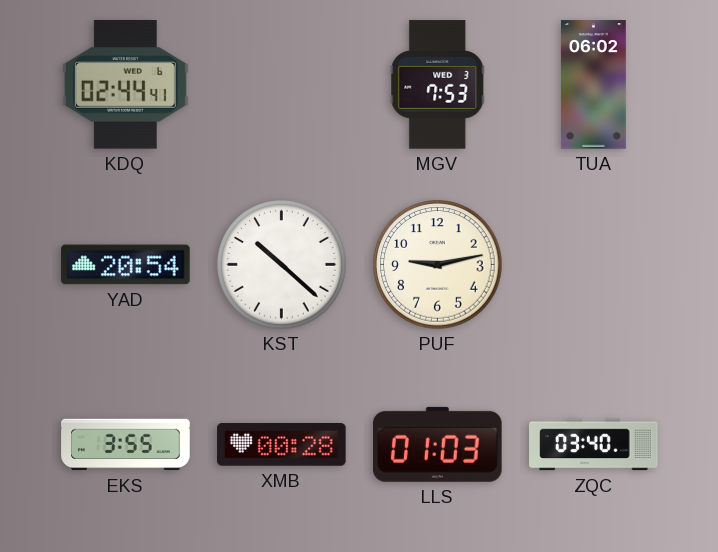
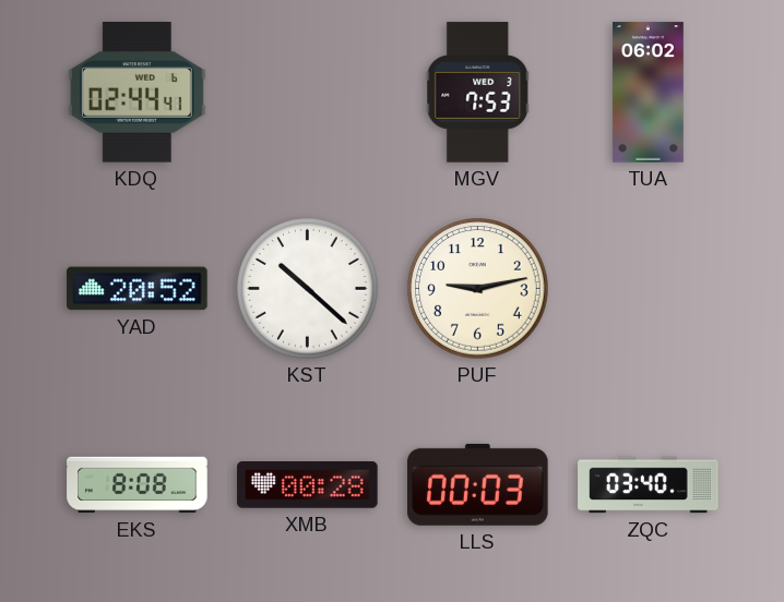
YAD: 20:54 -> 20:52
EKS: 3:55 -> 8:08
LLS: 01:03 -> 00:03
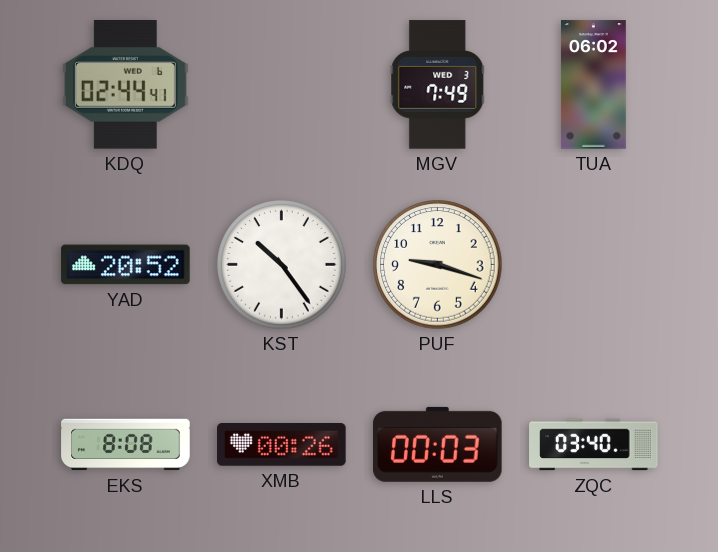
MGV: 7:53 -> 7:49
KST: 10:22 -> 10:24
PUF: 9:13 -> 9:18
XMB: 00:28 -> 00:26
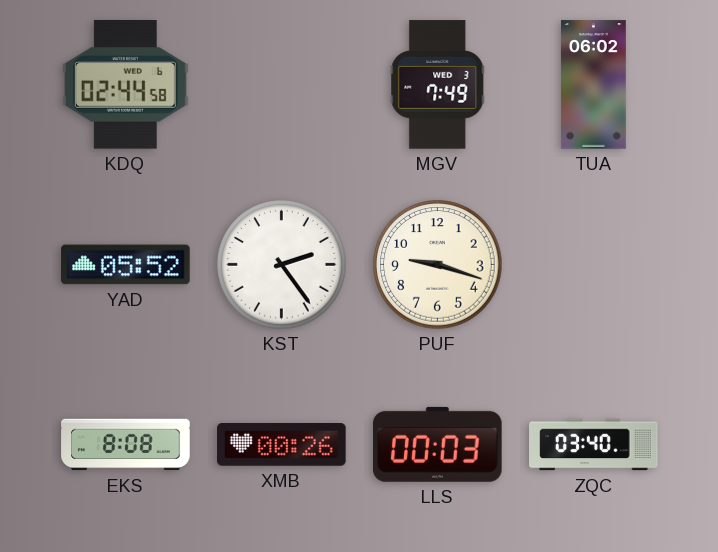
KDQ: 02:44:41 -> 02:44:58
YAD: 20:52 -> 05:52
KST: 10:24 -> 2:24
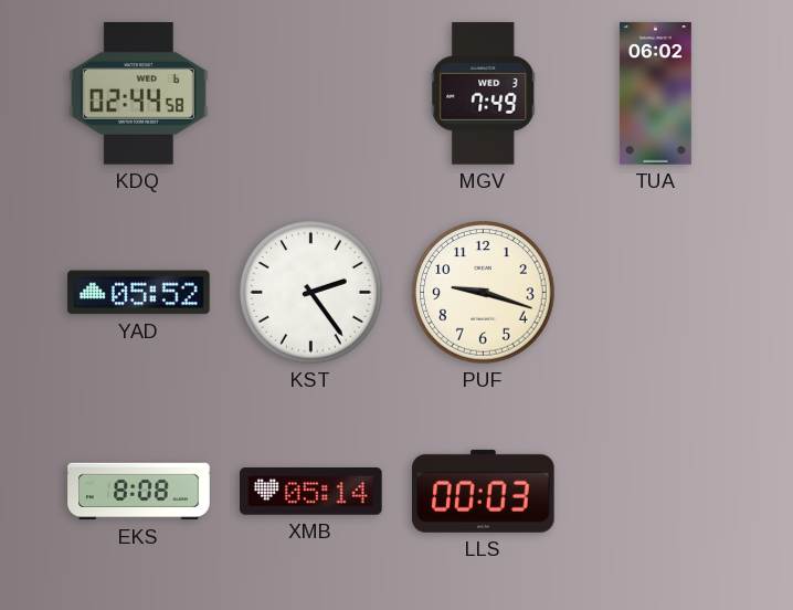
XMB: 00:26 -> 05:14
ZQC: 03:40 -> none
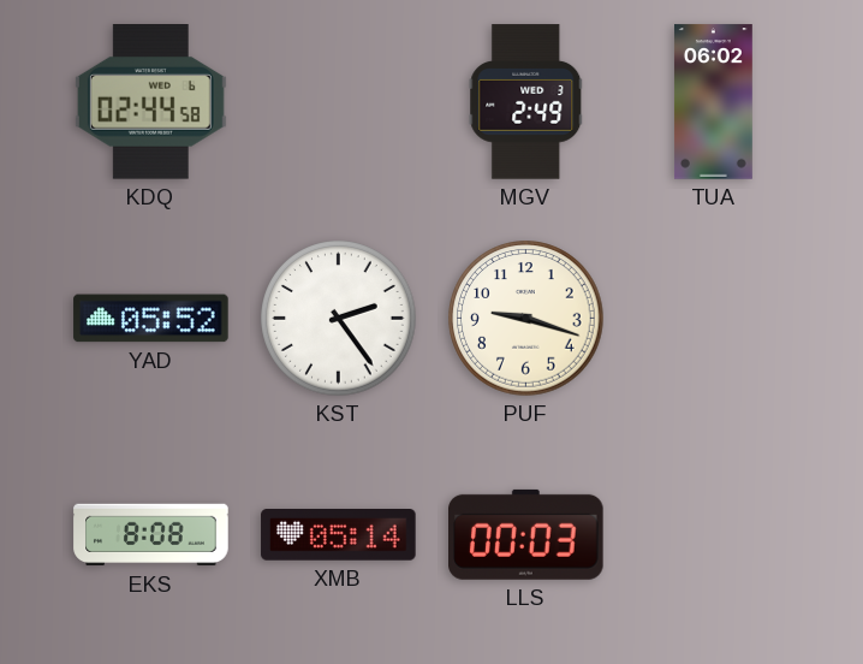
MGV: 7:49 -> 2:49
